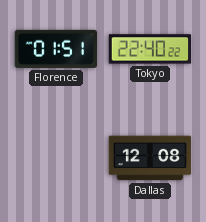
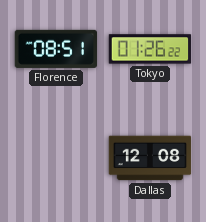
Florence: 01:51 -> 08:51
Tokyo: 22:40 -> 01:26
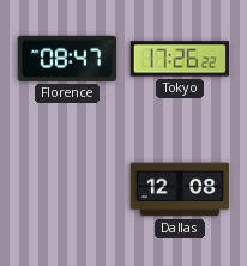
Florence: 08:51 -> 08:47
Tokyo: 01:26 -> 17:26
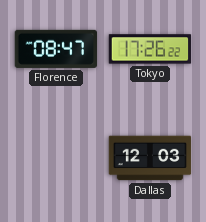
Dallas: 12:08 -> 12:03
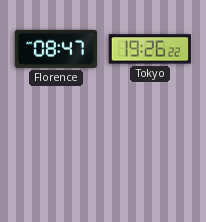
Tokyo: 17:26 -> 19:26
Dallas: 12:03 -> none
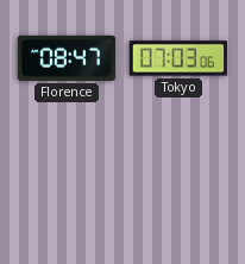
Tokyo: 19:26 -> 07:03
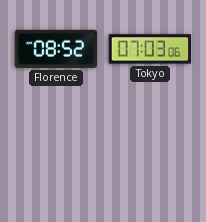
Florence: 08:47 -> 08:52
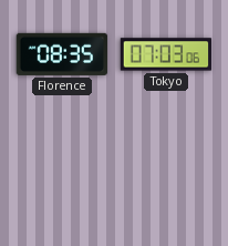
Florence: 08:52 -> 08:35
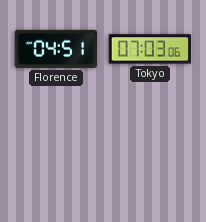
Florence: 08:35 -> 04:51
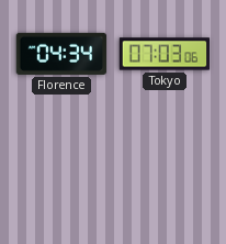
Florence: 04:51 -> 04:34
